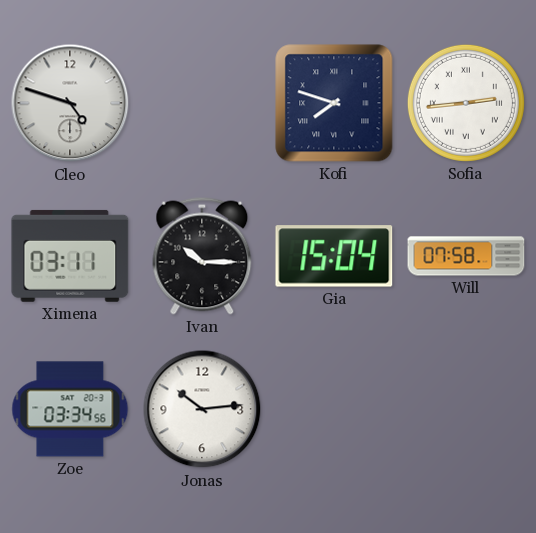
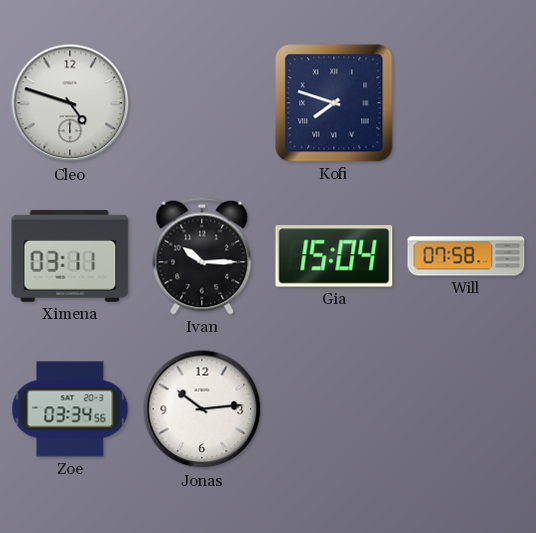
Sofia: 2:44 -> none
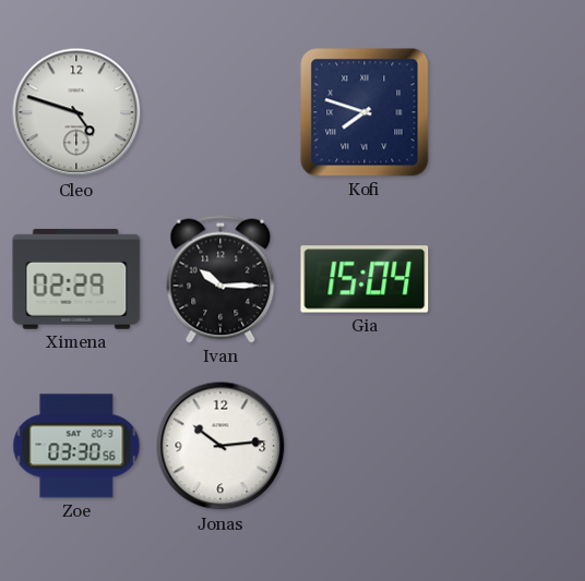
Ximena: 03:11 -> 02:29
Will: 07:58 -> none
Zoe: 03:34 -> 03:30
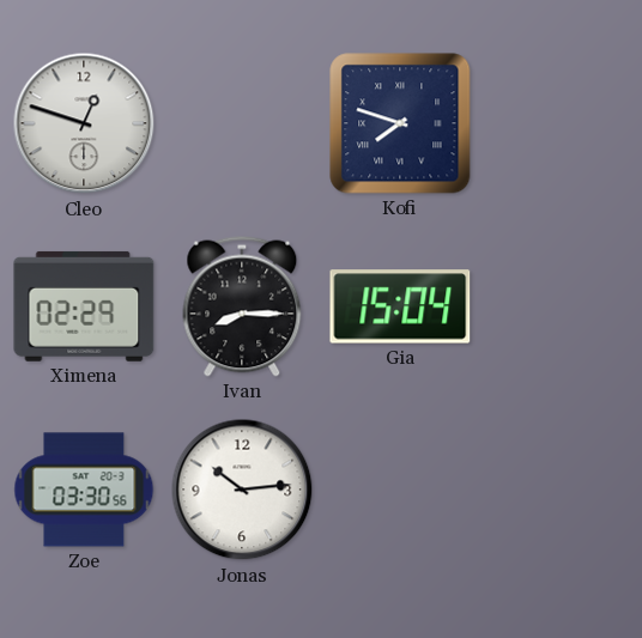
Cleo: 4:48 -> 12:48
Ivan: 10:15 -> 8:15
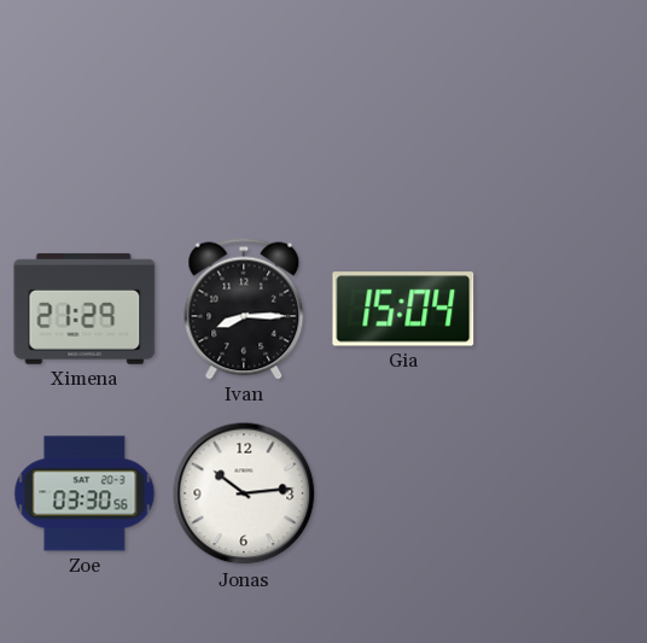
Cleo: 12:48 -> none
Kofi: 7:48 -> none
Ximena: 02:29 -> 21:29
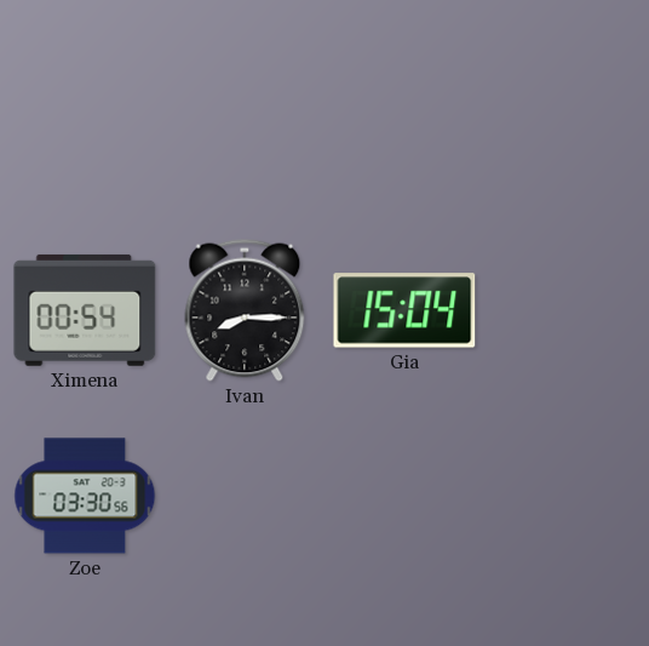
Ximena: 21:29 -> 00:54
Jonas: 10:14 -> none
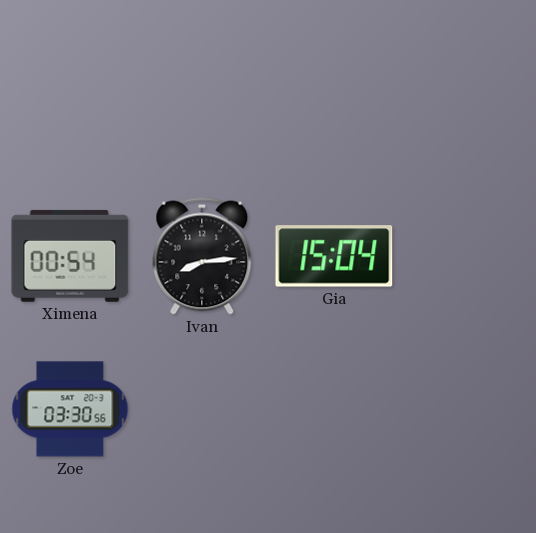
Ivan: 8:15 -> 8:14
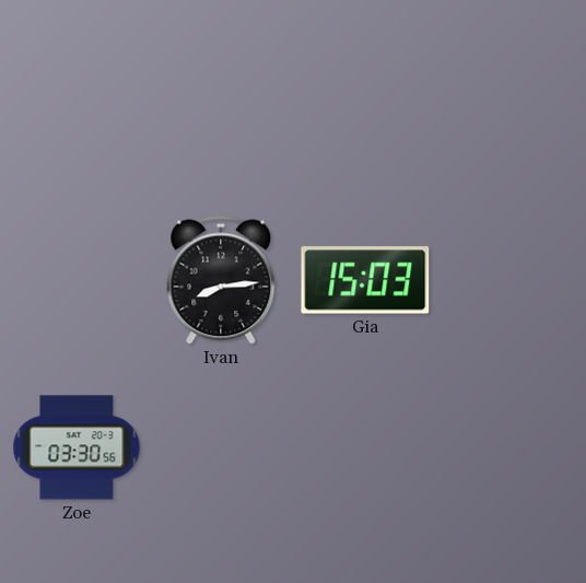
Ximena: 00:54 -> none
Gia: 15:04 -> 15:03
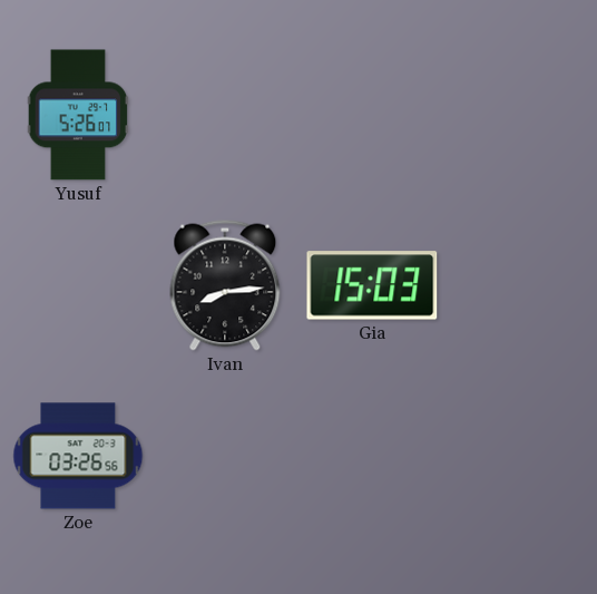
Yusuf: none -> 5:26
Zoe: 03:30 -> 03:26
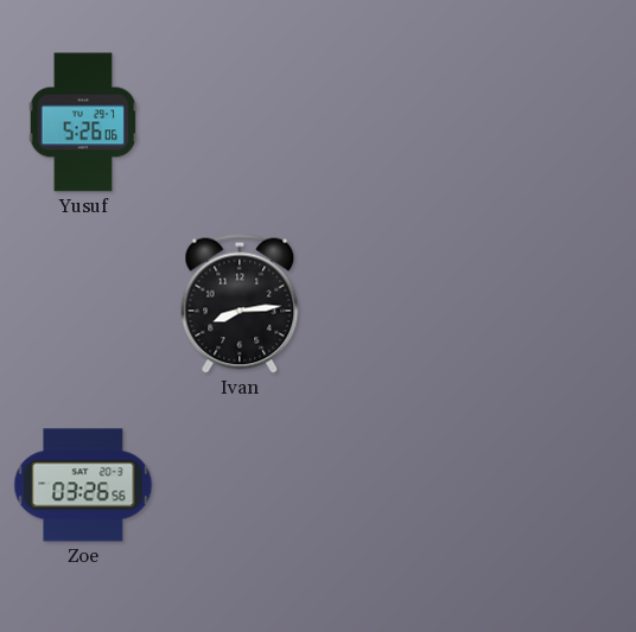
Yusuf: 5:26:07 -> 5:26:06
Gia: 15:03 -> none
